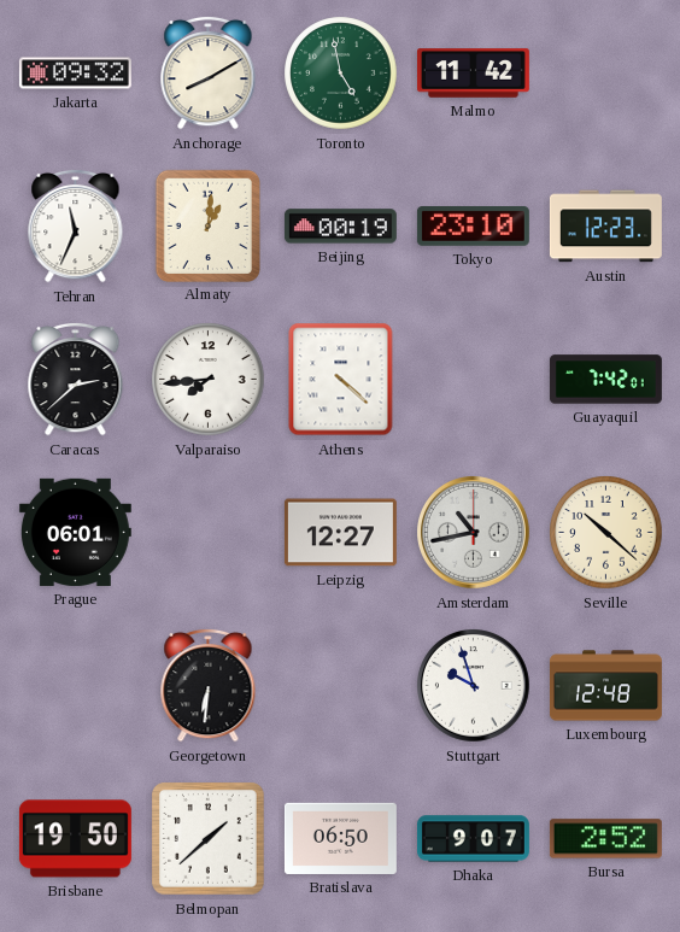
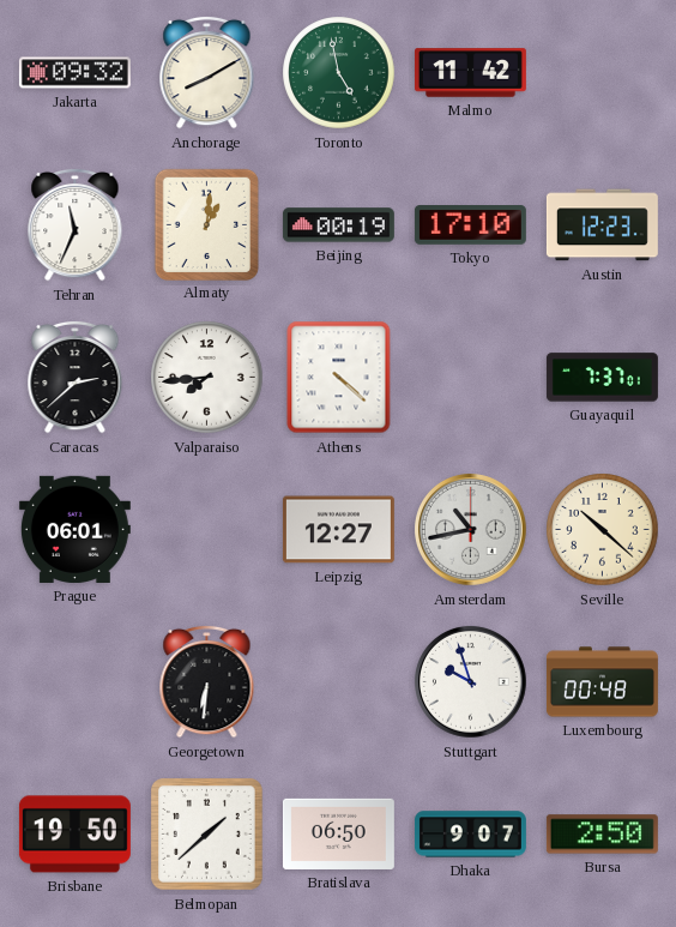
Tokyo: 23:10 -> 17:10
Guayaquil: 7:42 -> 7:37
Luxembourg: 12:48 -> 00:48
Bursa: 2:52 -> 2:50
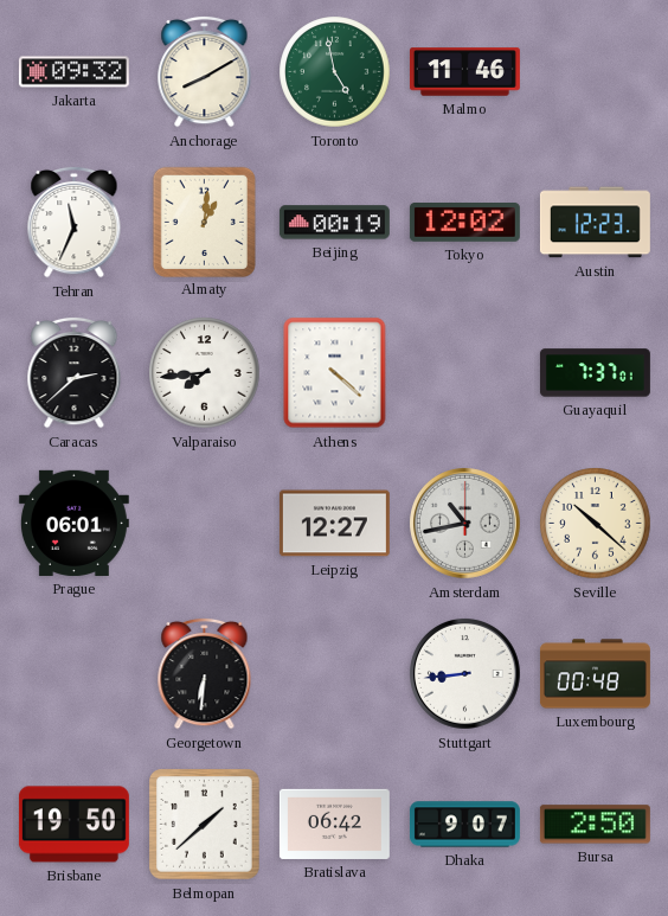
Malmo: 11:42 -> 11:46
Tokyo: 17:10 -> 12:02
Stuttgart: 9:57 -> 8:44
Bratislava: 06:50 -> 06:42
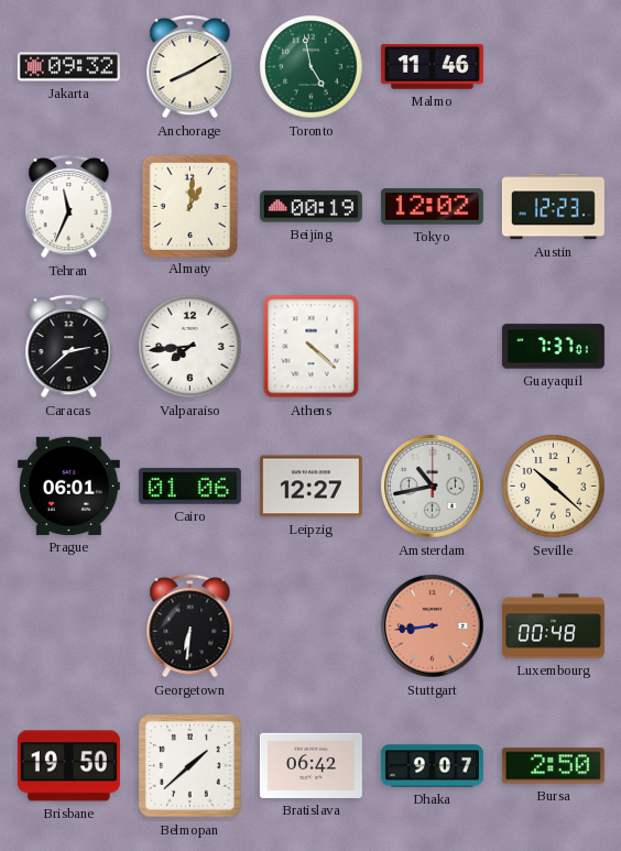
Cairo: none -> 01:06
Stuttgart dial: white -> salmon
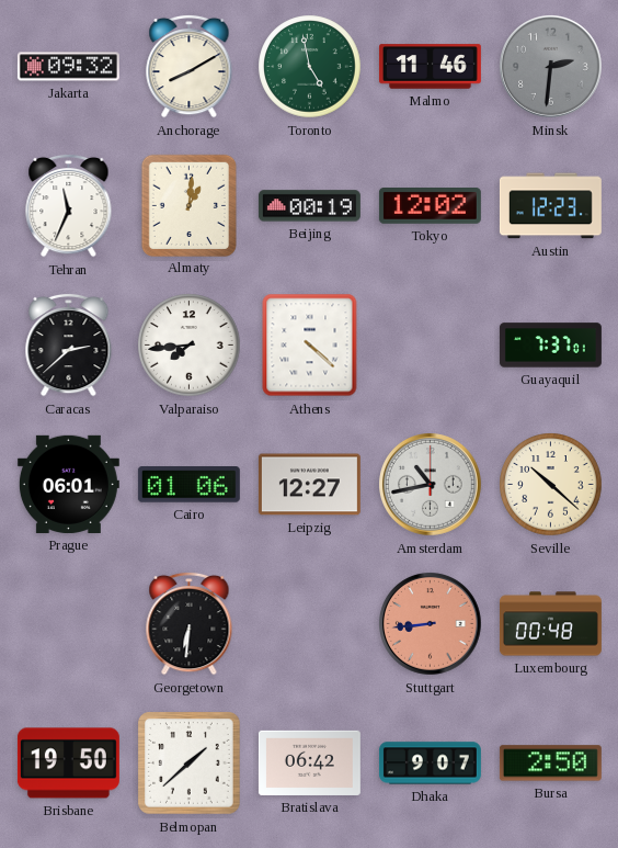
Minsk: none -> 2:31
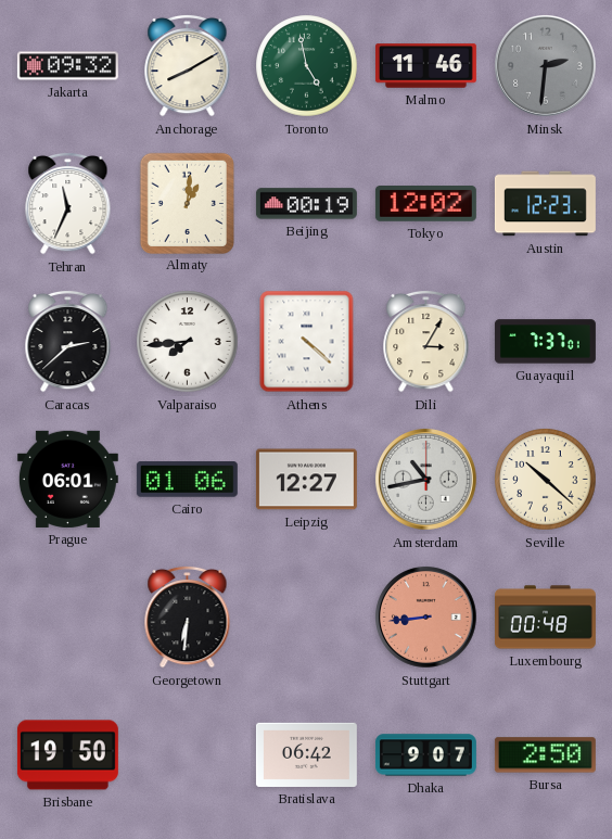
Dili: none -> 3:05
Belmopan: 1:38 -> none
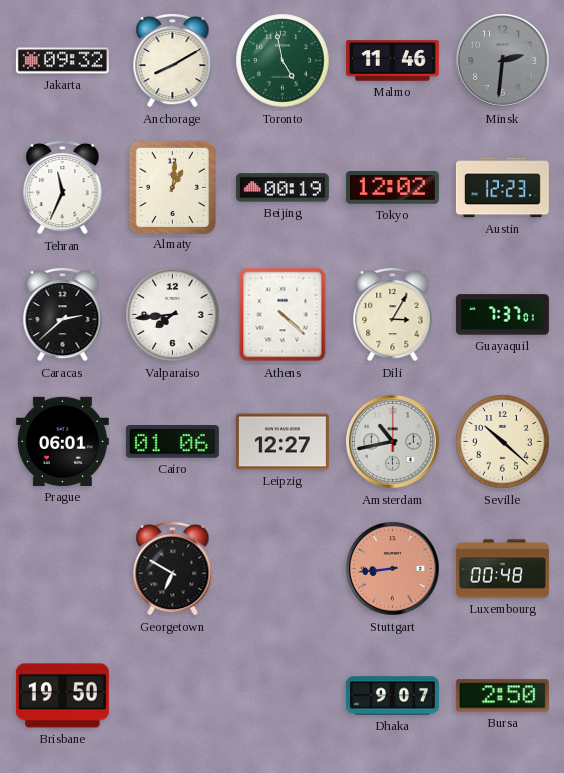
Georgetown: 6:31 -> 6:50
Bratislava: 06:42 -> none
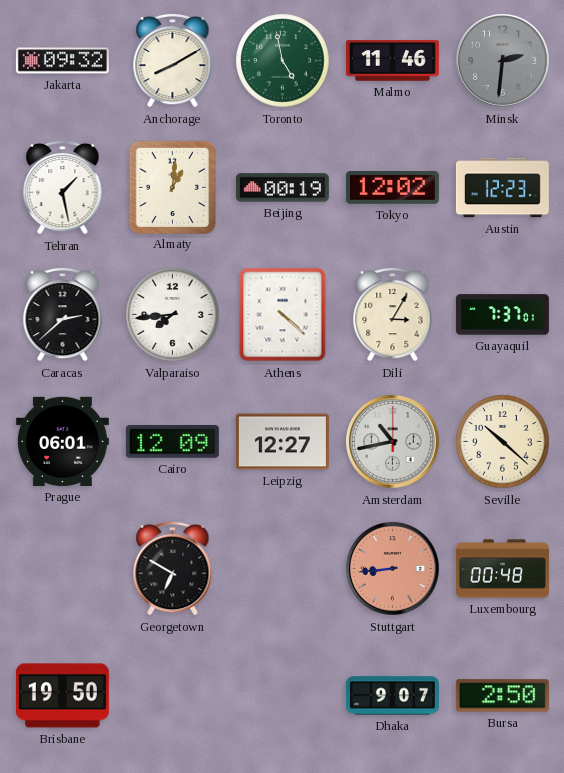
Tehran: 11:34 -> 1:28
Cairo: 01:06 -> 12:09
